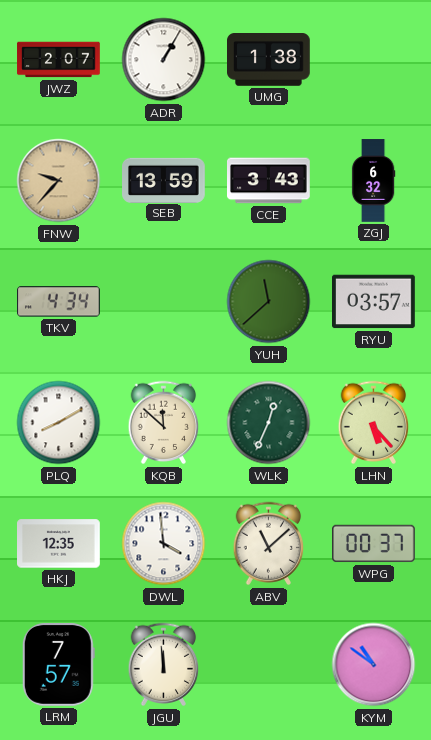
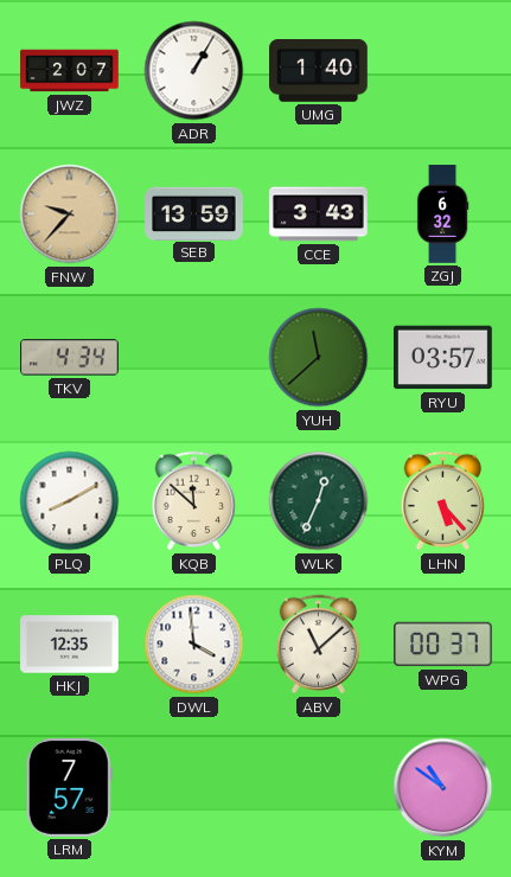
UMG: 1:38 -> 1:40
JGU: 11:59 -> none
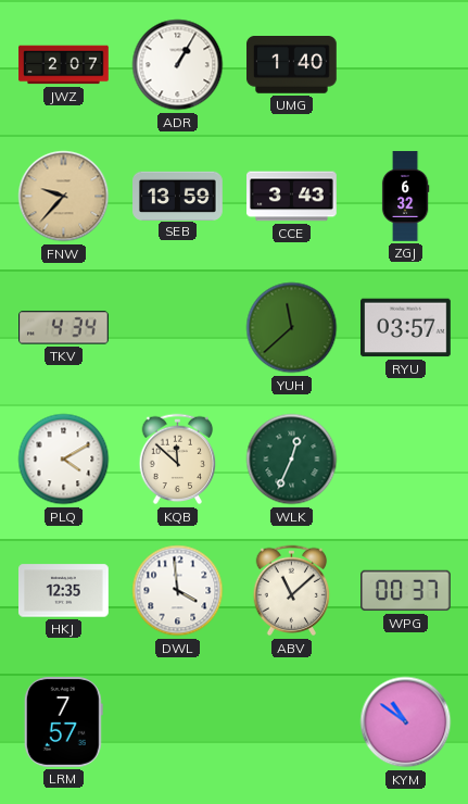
PLQ: 8:10 -> 4:10
LHN: 5:23 -> none
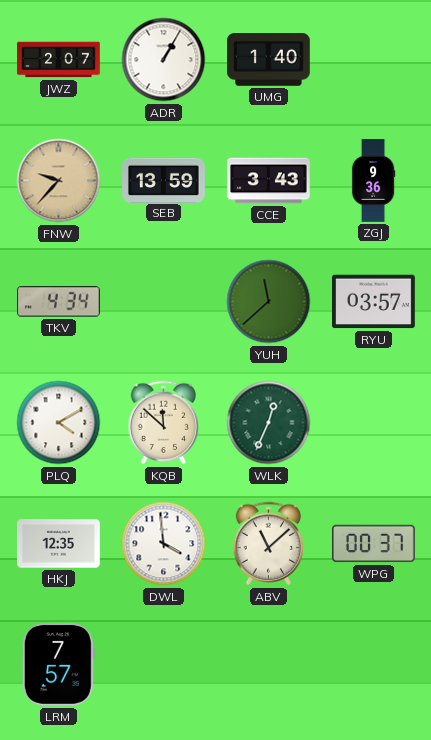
ZGJ: 6:32 -> 9:36
KYM: 10:51 -> none
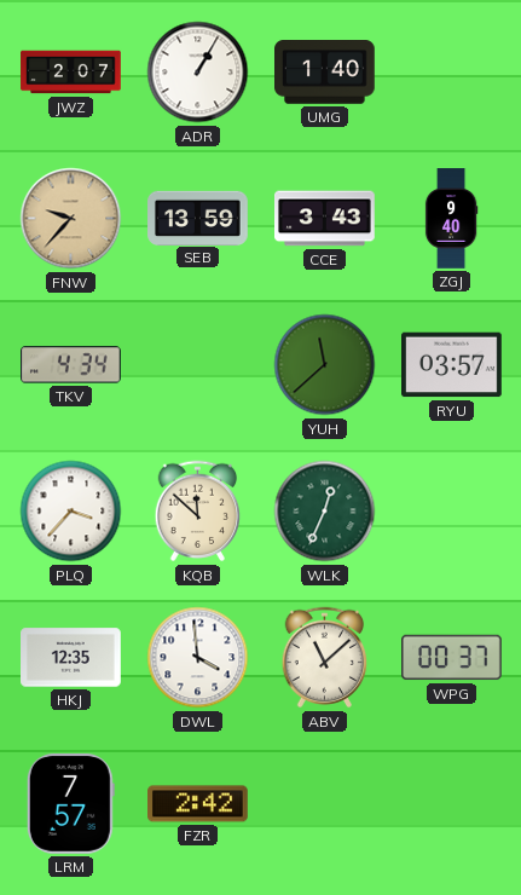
ZGJ: 9:36 -> 9:40
PLQ: 4:10 -> 3:37
FZR: none -> 2:42
